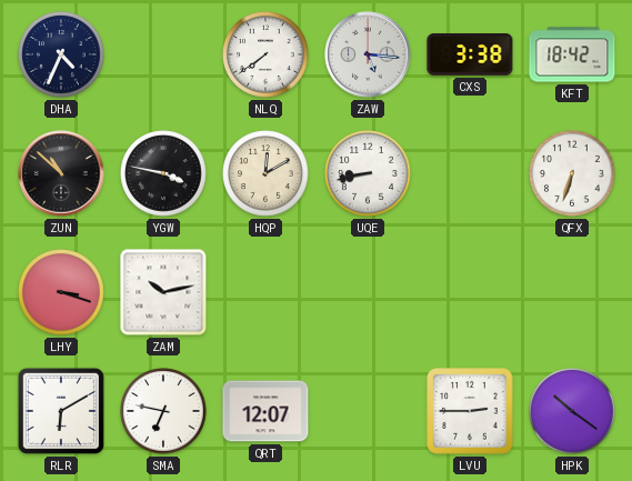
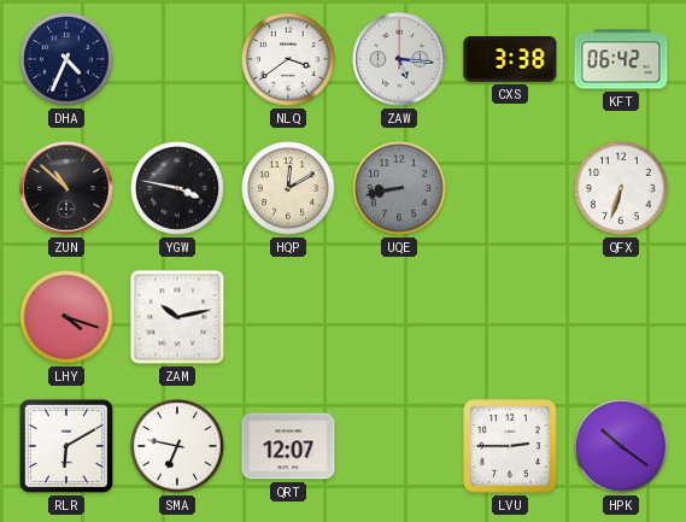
NLQ: 7:39 -> 3:39
KFT: 18:42 -> 06:42
UQE dial: white -> grey
LHY: 3:18 -> 4:18
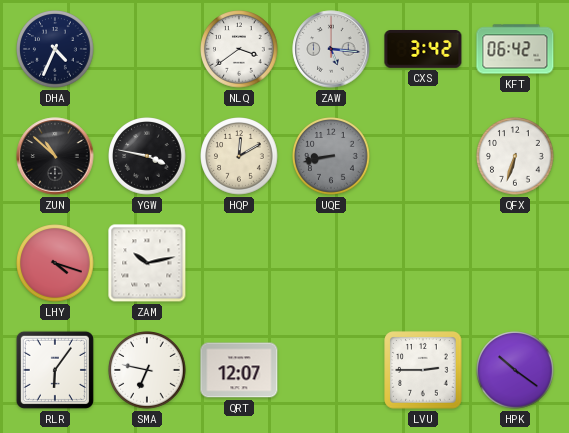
CXS: 3:38 -> 3:42
RLR: 6:10 -> 6:06
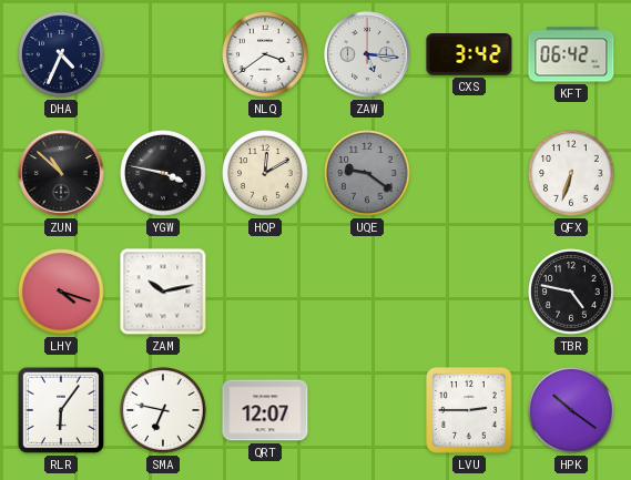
UQE: 8:43 -> 9:21
TBR: none -> 4:47
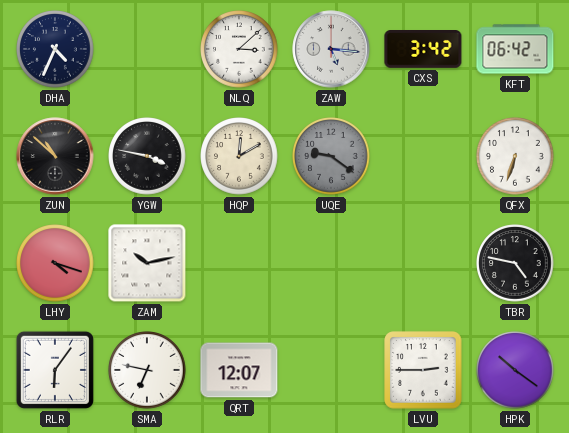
NLQ: 3:39 -> 3:08
